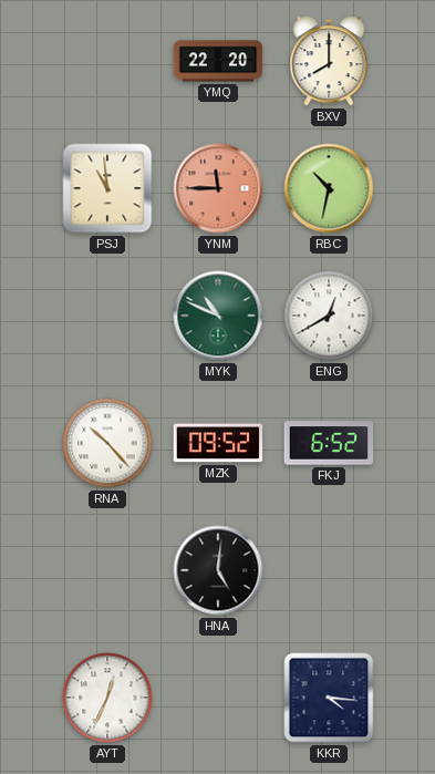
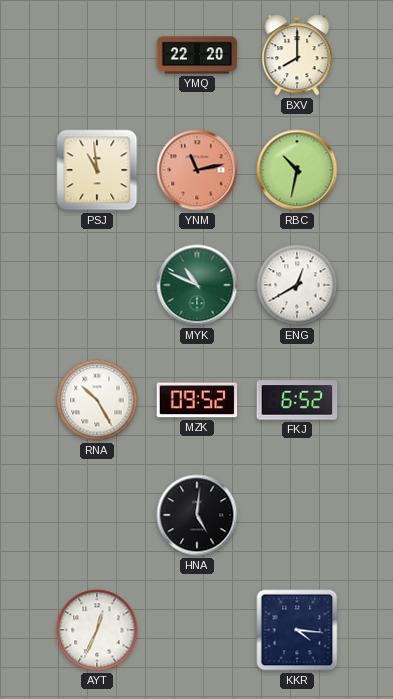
YNM: 11:45 -> 11:13
RNA: 10:23 -> 10:25
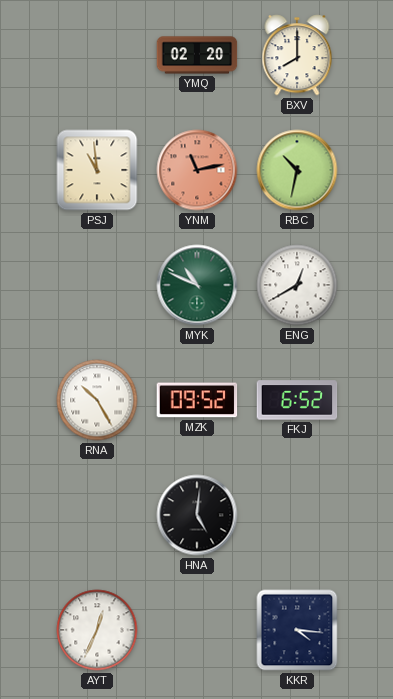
YMQ: 22:20 -> 02:20
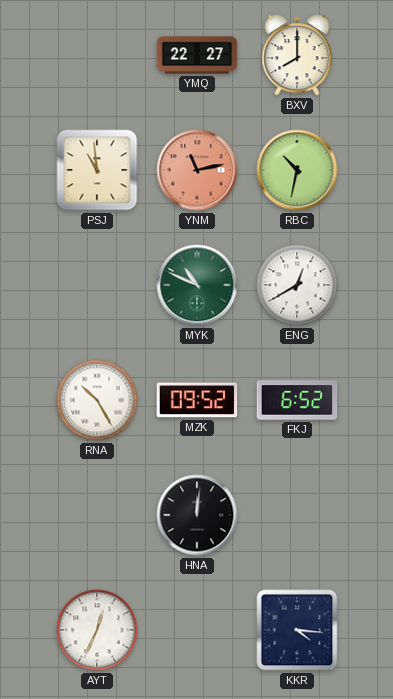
YMQ: 02:20 -> 22:27
HNA: 5:01 -> 12:01
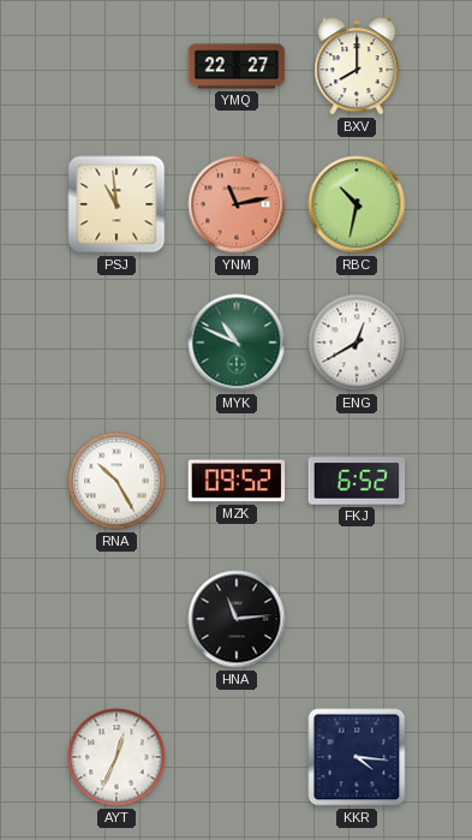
HNA: 12:01 -> 11:14
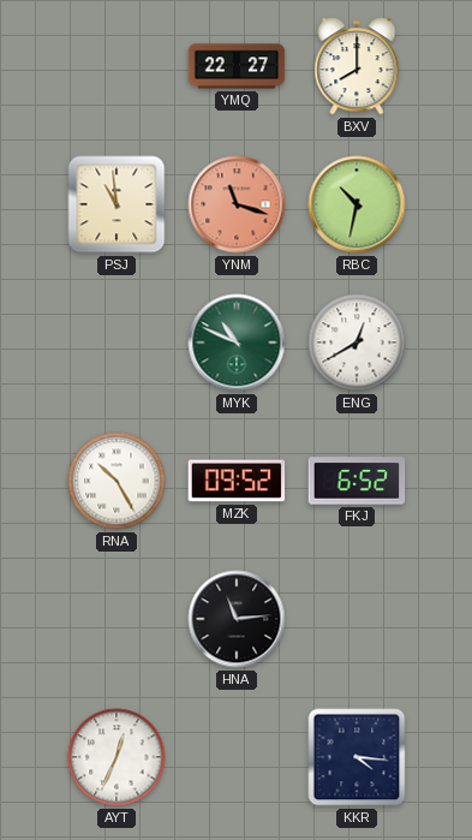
YNM: 11:13 -> 11:18
